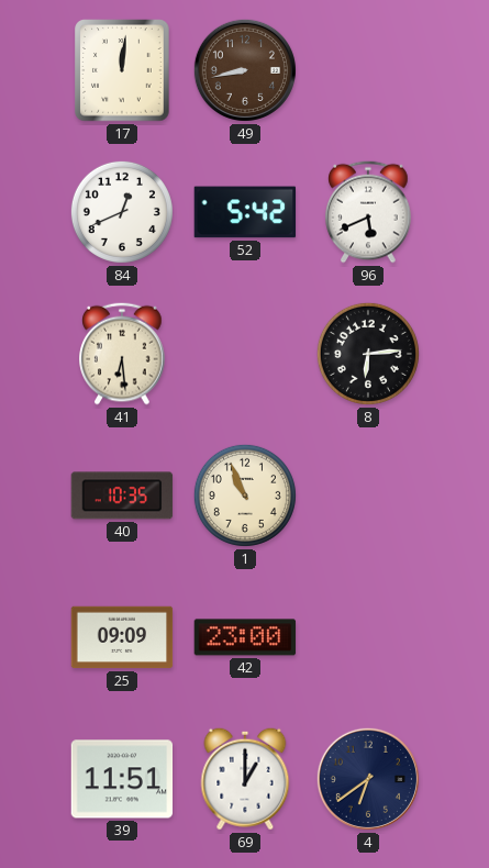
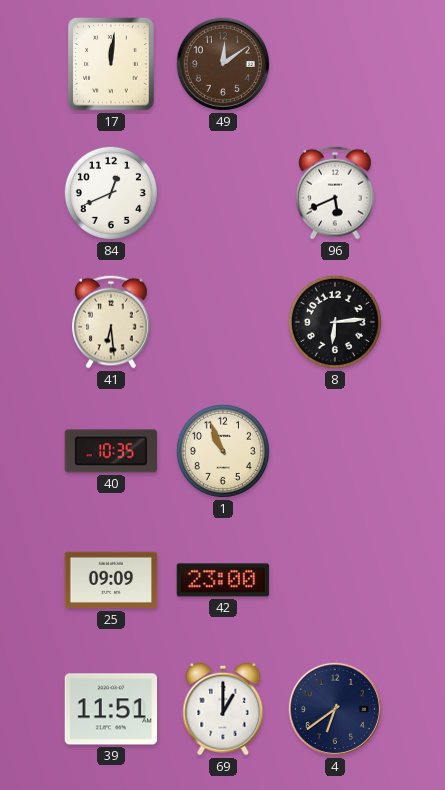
49: 8:43 -> 12:09
52: 5:42 -> none
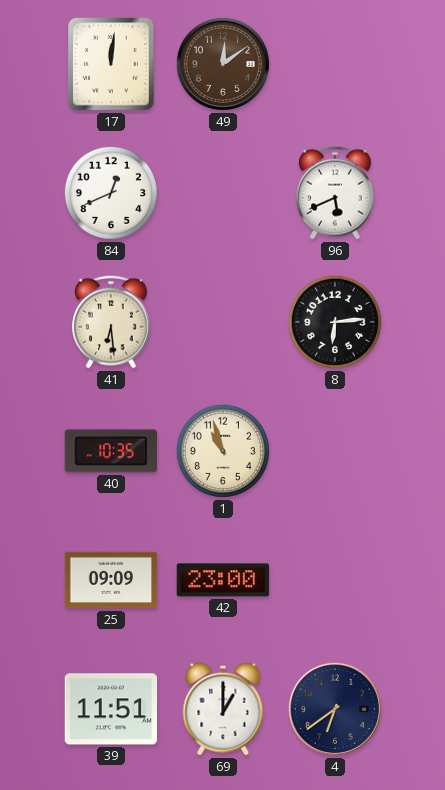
1: 10:56 -> 10:57
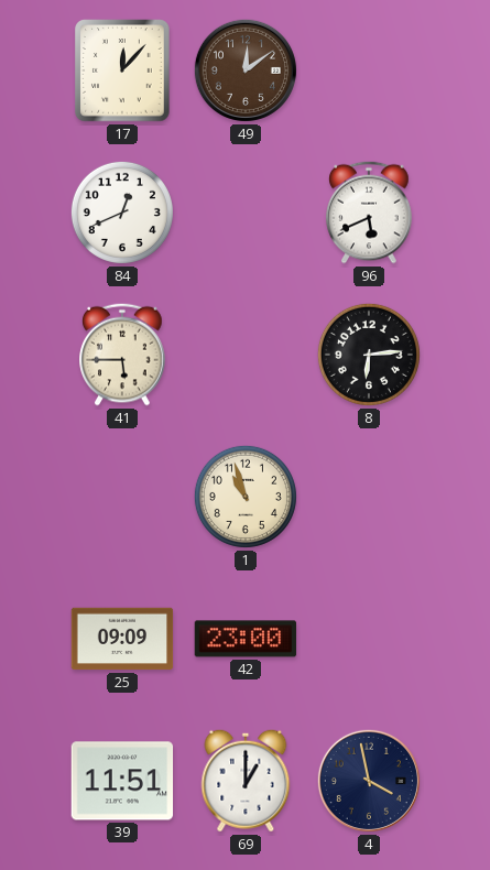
17: 12:01 -> 12:07
41: 6:29 -> 5:45
40: 10:35 -> none
4: 6:39 -> 3:58
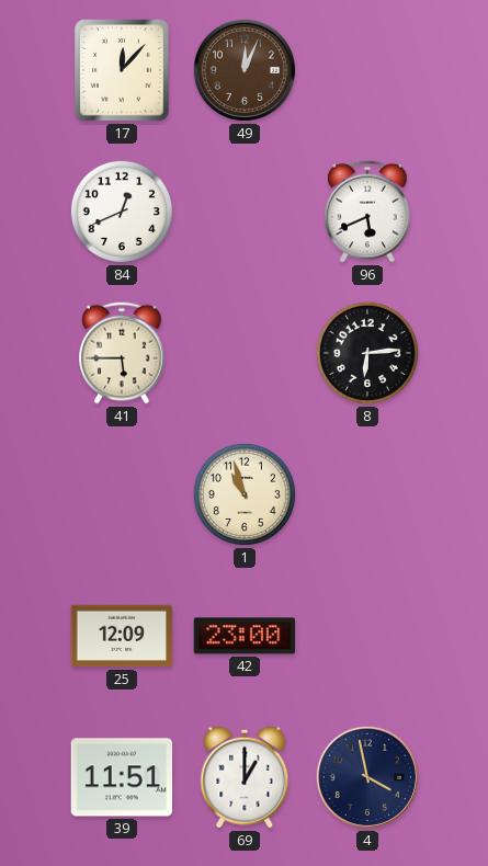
49: 12:09 -> 12:04
25: 09:09 -> 12:09
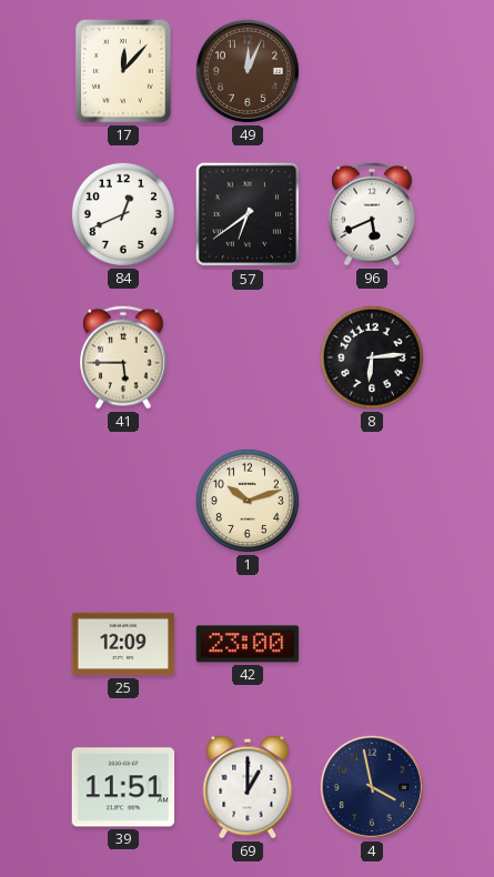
57: none -> 6:39
1: 10:57 -> 10:12
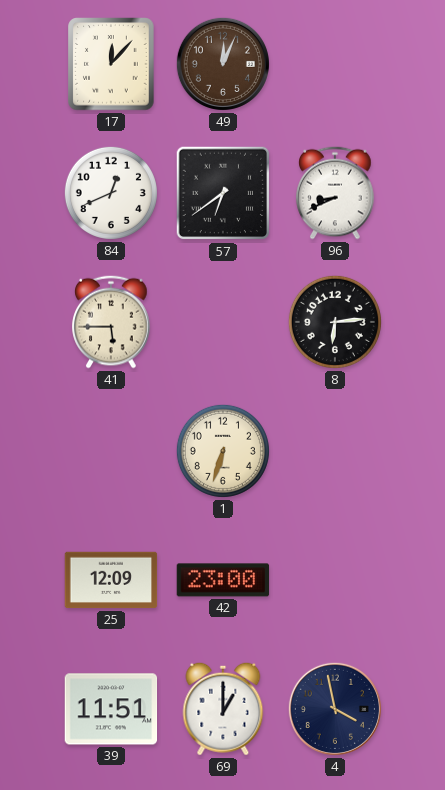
96: 5:41 -> 8:41
1: 10:12 -> 6:33
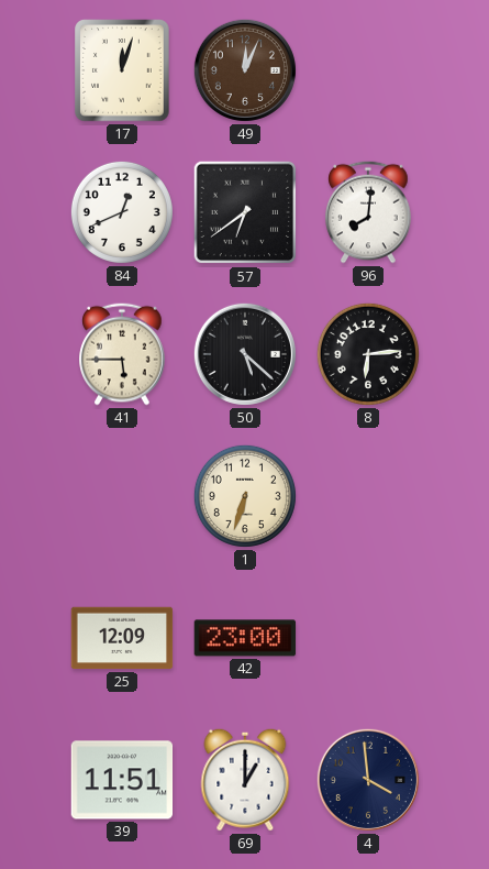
17: 12:07 -> 12:03
96: 8:41 -> 8:01
50: none -> 5:22
4: 3:58 -> 3:59
